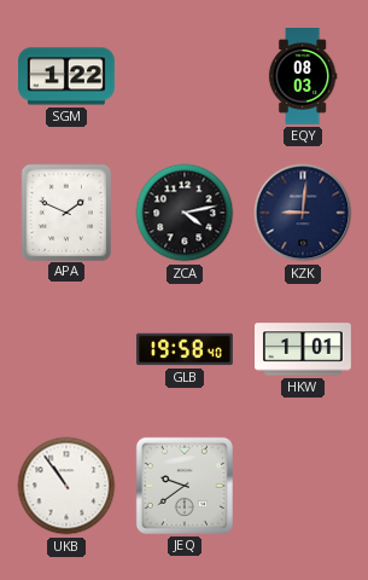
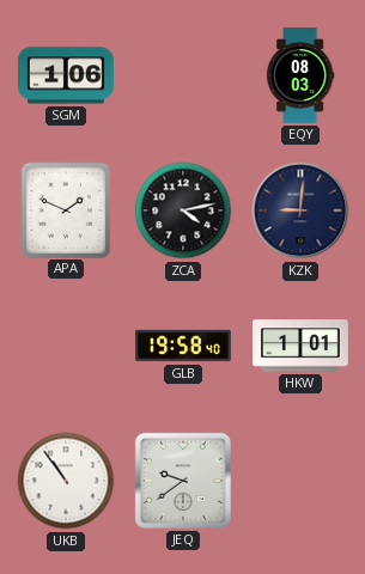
SGM: 1:22 -> 1:06
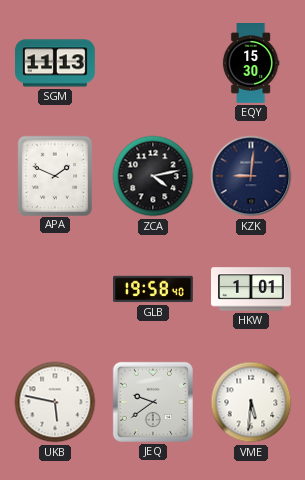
SGM: 1:06 -> 11:13
EQY: 08:03 -> 15:30
UKB: 10:54 -> 5:47
VME: none -> 5:31
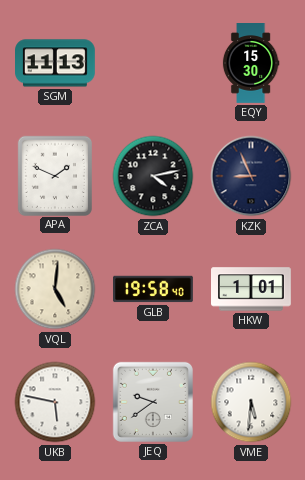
KZK: 9:01 -> 8:56
VQL: none -> 5:01
